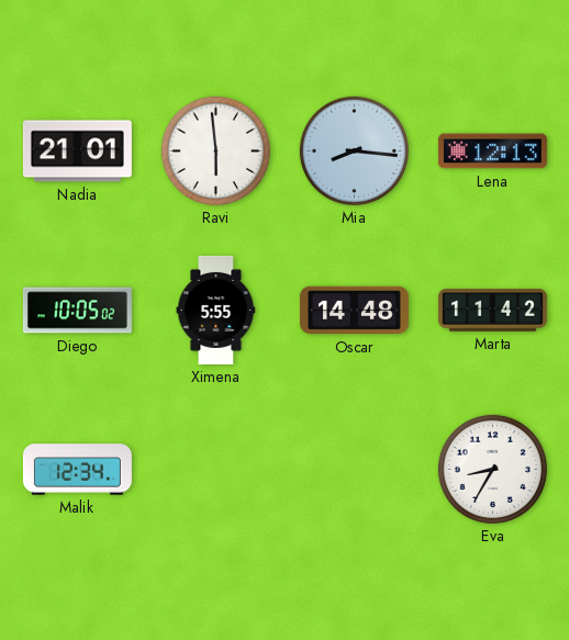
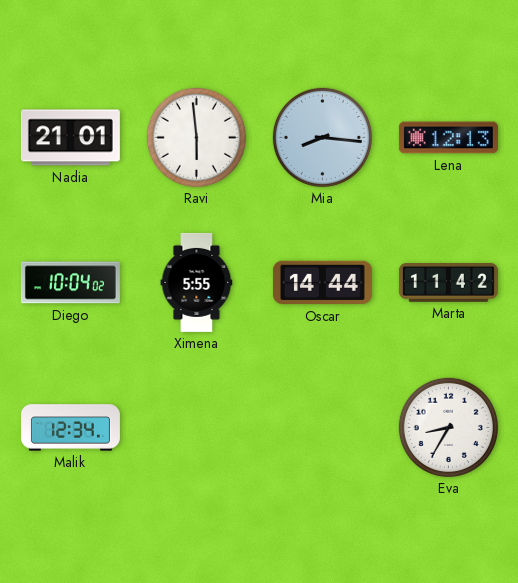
Diego: 10:05 -> 10:04
Oscar: 14:48 -> 14:44
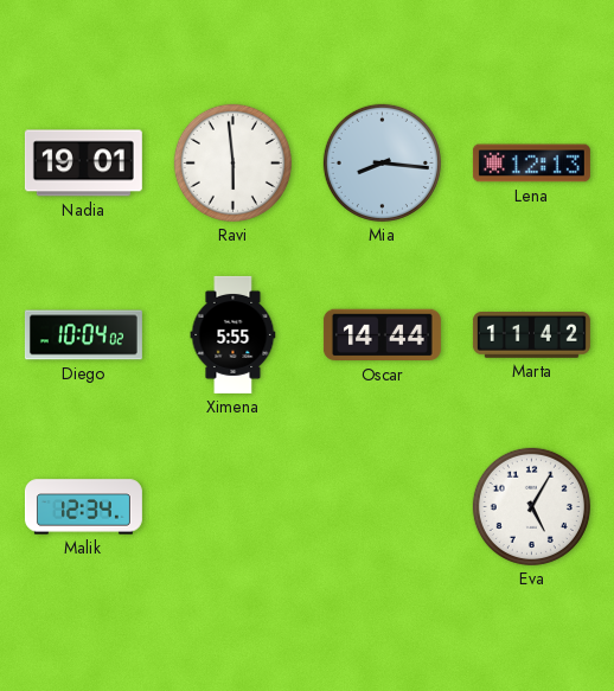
Nadia: 21:01 -> 19:01
Eva: 8:35 -> 5:05
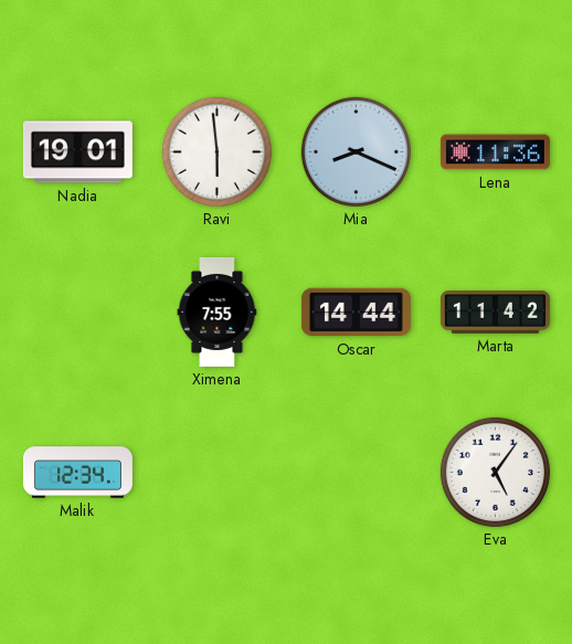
Mia: 8:16 -> 8:19
Lena: 12:13 -> 11:36
Diego: 10:04 -> none
Ximena: 5:55 -> 7:55
Eva: 5:05 -> 5:06
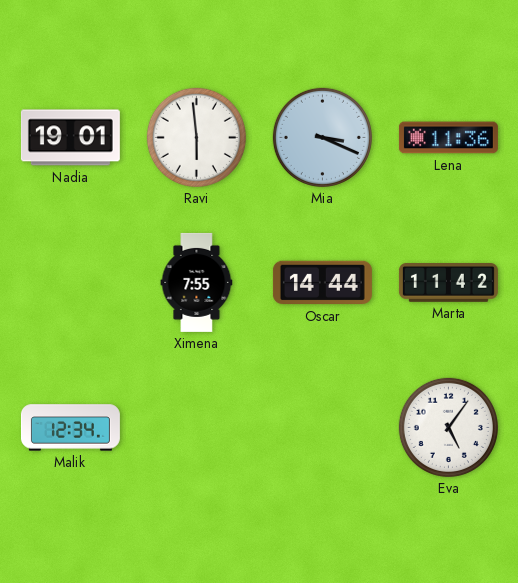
Mia: 8:19 -> 3:19
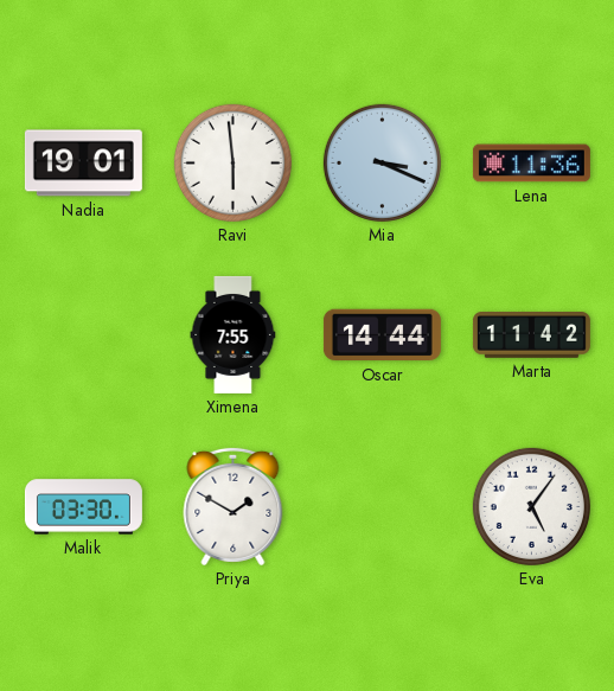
Malik: 12:34 -> 03:30
Priya: none -> 1:50
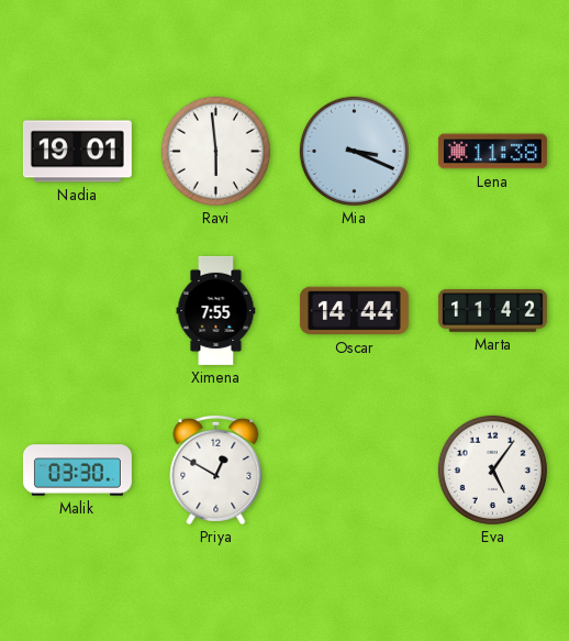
Lena: 11:36 -> 11:38
Priya: 1:50 -> 12:50
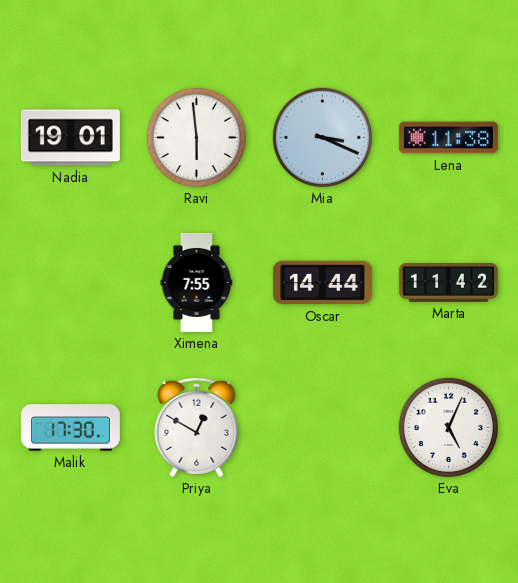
Malik: 03:30 -> 17:30
Eva: 5:06 -> 5:04
